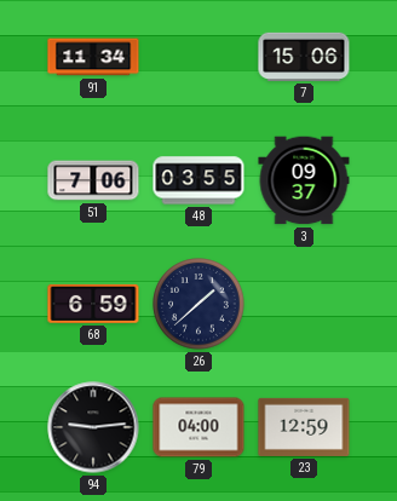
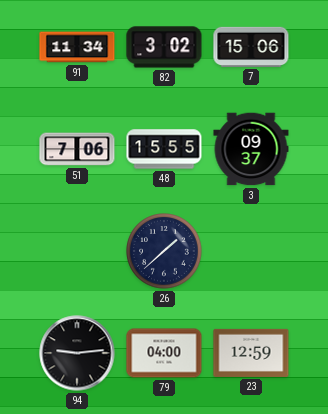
82: none -> 3:02
48: 03:55 -> 15:55
68: 6:59 -> none
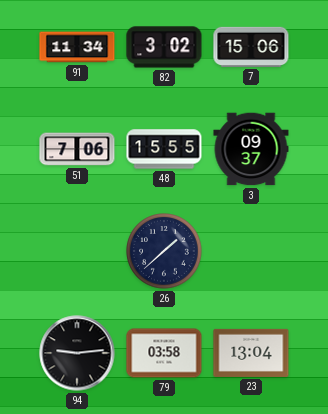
79: 04:00 -> 03:58
23: 12:59 -> 13:04
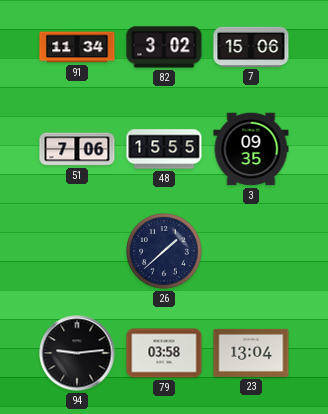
3: 09:37 -> 09:35
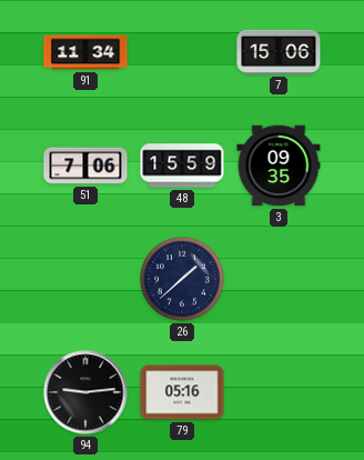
82: 3:02 -> none
48: 15:55 -> 15:59
79: 03:58 -> 05:16
23: 13:04 -> none
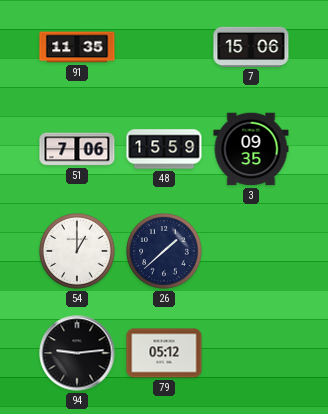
91: 11:34 -> 11:35
54: none -> 1:00
79: 05:16 -> 05:12
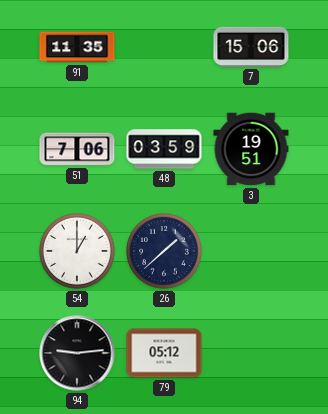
48: 15:59 -> 03:59
3: 09:35 -> 19:51
